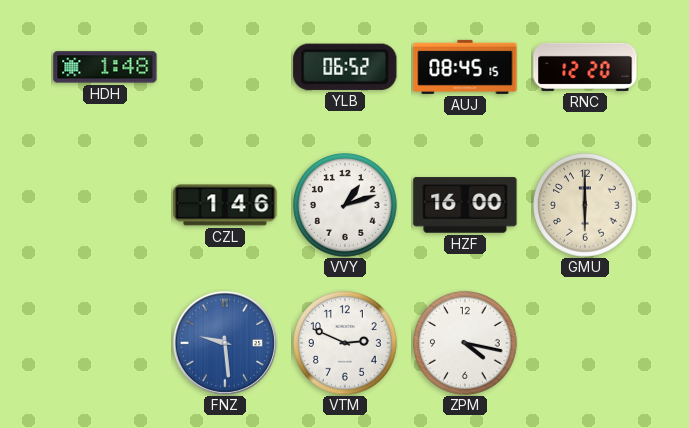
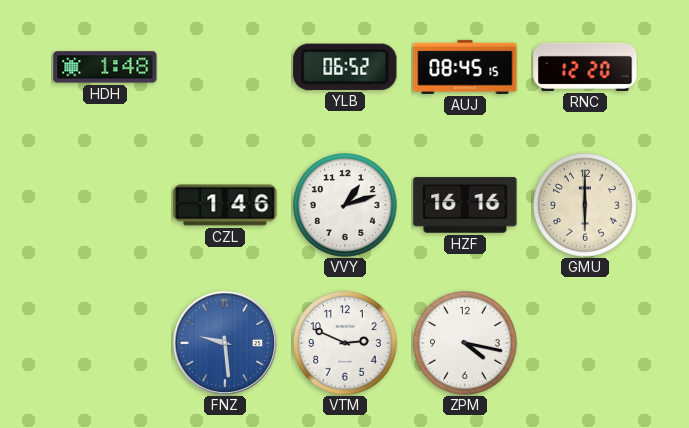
HZF: 16:00 -> 16:16
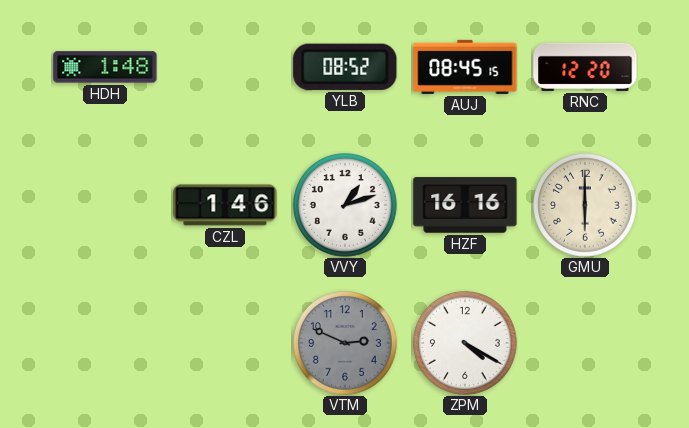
YLB: 06:52 -> 08:52
FNZ: 9:29 -> none
VTM dial: white -> grey
ZPM: 4:17 -> 4:20
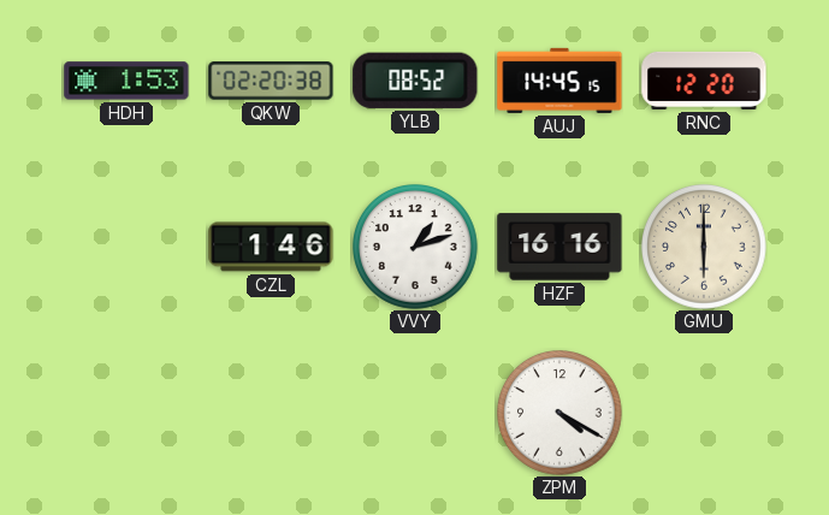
HDH: 1:48 -> 1:53
QKW: none -> 02:20
AUJ: 08:45 -> 14:45
VTM: 2:49 -> none
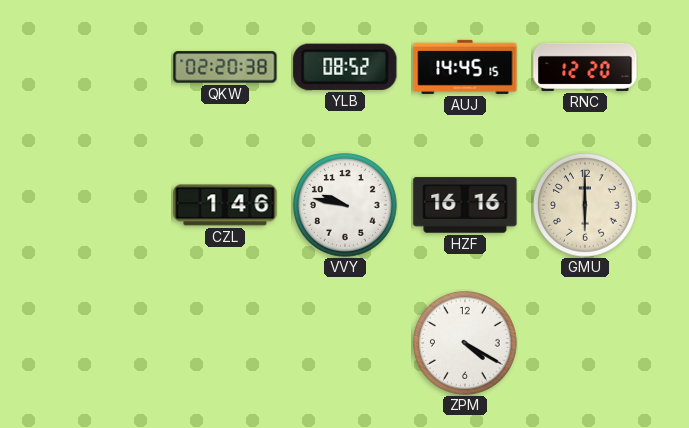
HDH: 1:53 -> none
VVY: 1:12 -> 9:47
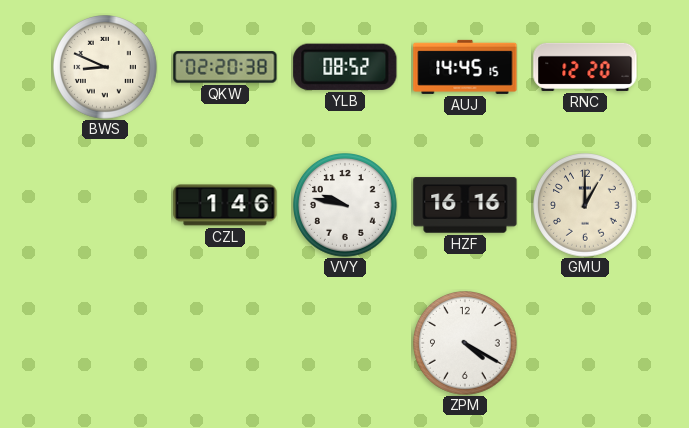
BWS: none -> 8:49
GMU: 6:00 -> 1:00
